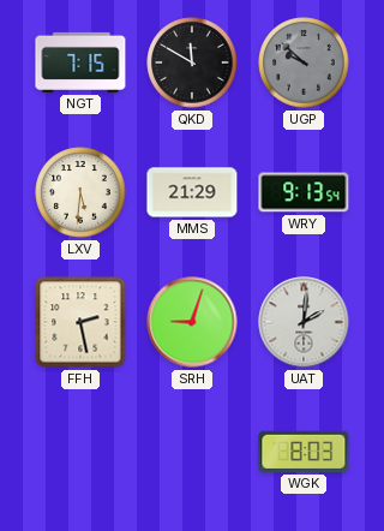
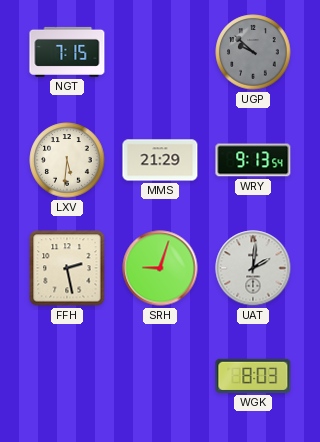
QKD: 11:50 -> none
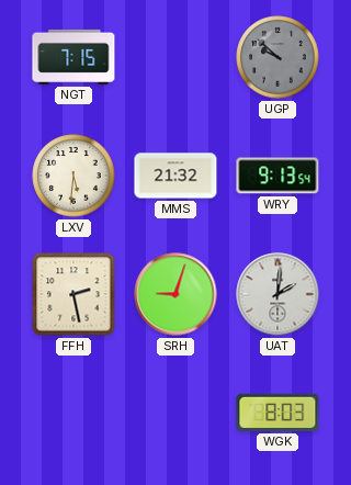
MMS: 21:29 -> 21:32
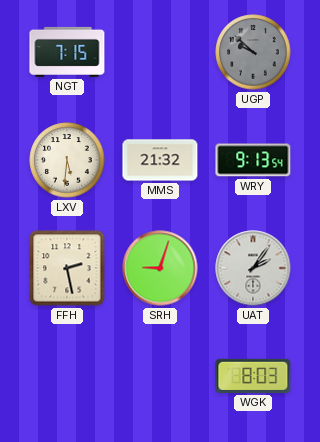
UAT: 2:01 -> 2:06
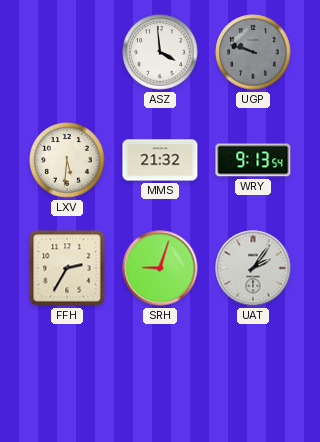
NGT: 7:15 -> none
ASZ: none -> 3:59
UGP: 9:52 -> 9:48
FFH: 2:28 -> 2:35
WGK: 8:03 -> none
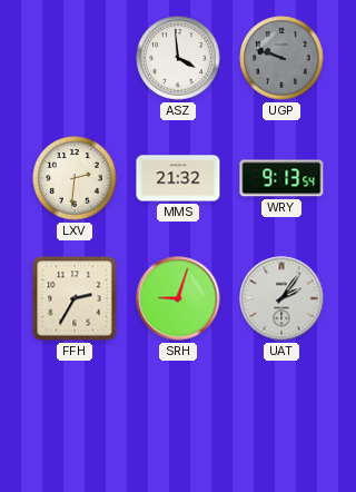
LXV: 5:31 -> 2:31
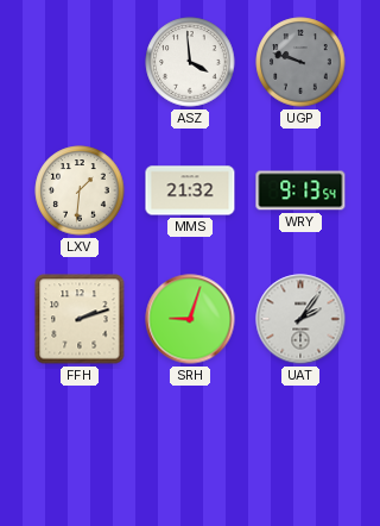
LXV: 2:31 -> 1:31
FFH: 2:35 -> 2:12
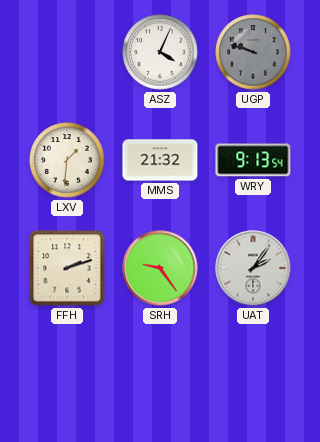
ASZ: 3:59 -> 4:04
SRH: 9:03 -> 9:24
